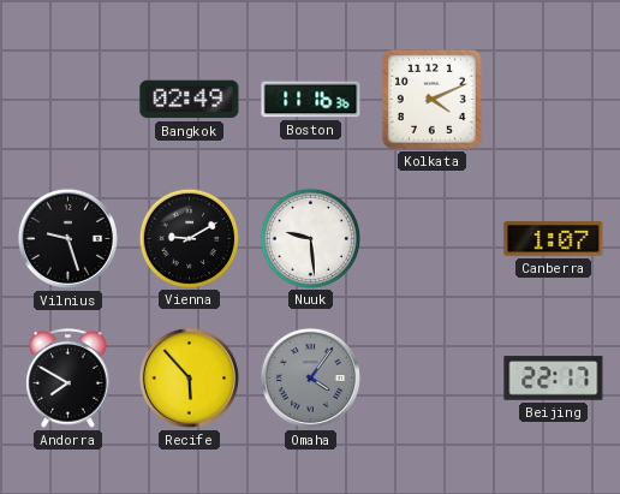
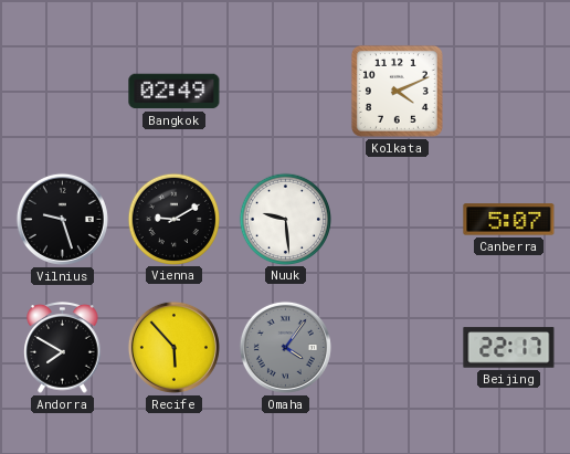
Boston: 11:16 -> none
Canberra: 1:07 -> 5:07
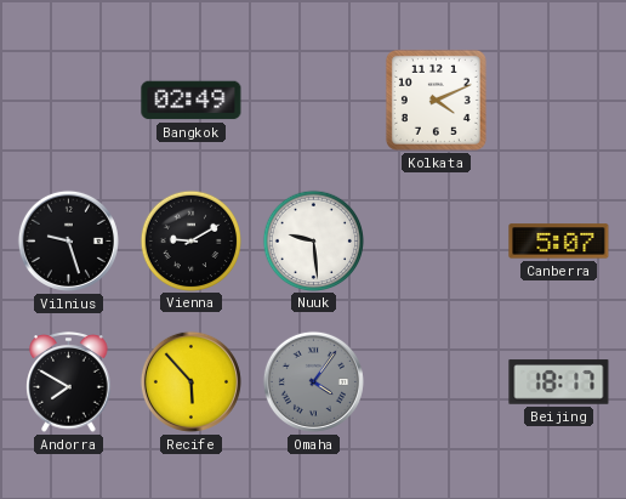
Beijing: 22:17 -> 18:17
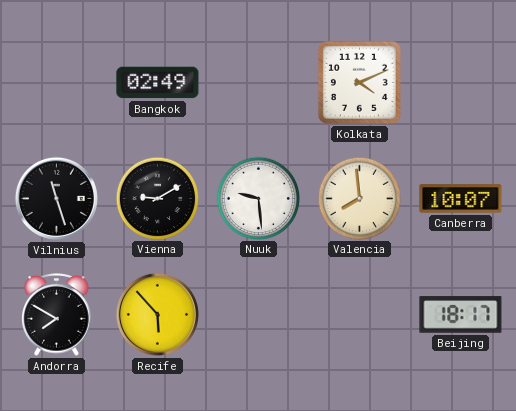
Vilnius: 9:27 -> 11:27
Valencia: none -> 7:59
Canberra: 5:07 -> 10:07
Omaha: 4:06 -> none
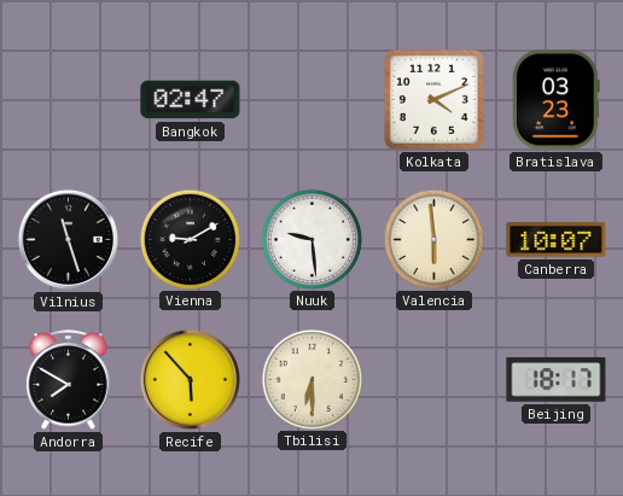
Bangkok: 02:49 -> 02:47
Bratislava: none -> 03:23
Valencia: 7:59 -> 5:59
Tbilisi: none -> 6:30
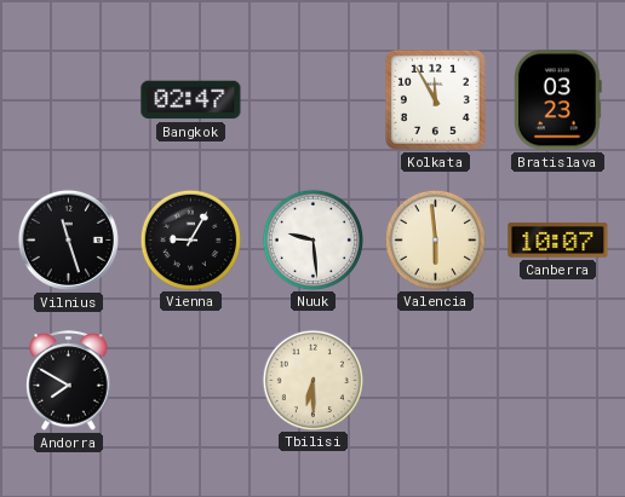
Kolkata: 4:11 -> 11:55
Vienna: 9:10 -> 9:05
Recife: 5:53 -> none
Beijing: 18:17 -> none
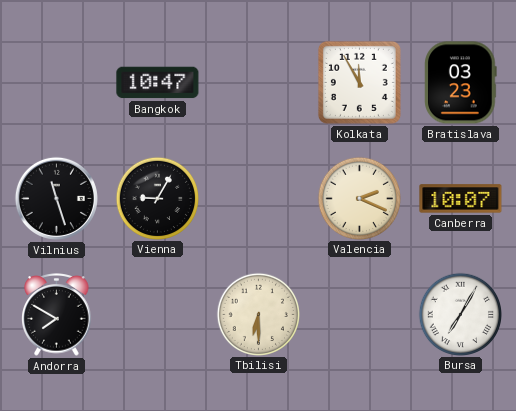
Bangkok: 02:47 -> 10:47
Nuuk: 9:29 -> none
Valencia: 5:59 -> 2:19
Bursa: none -> 7:05
